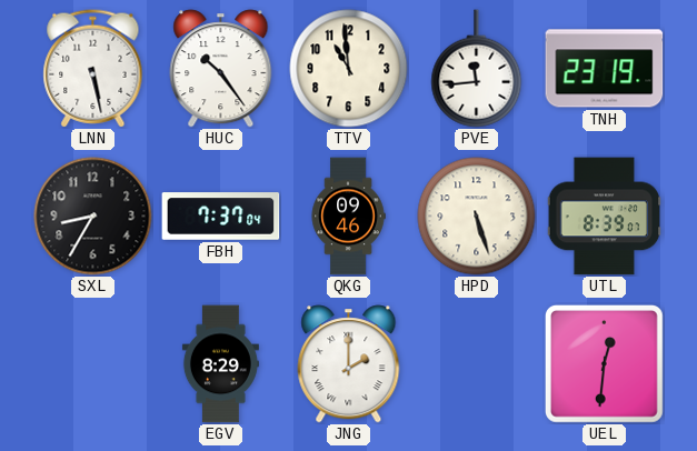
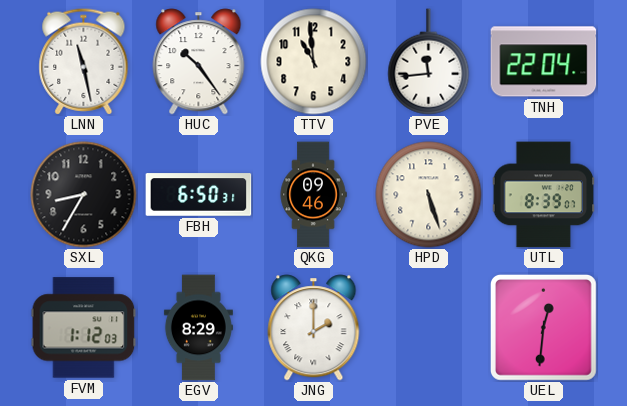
LNN: 5:28 -> 11:28
TNH: 23:19 -> 22:04
FBH: 7:37 -> 6:50
FVM: none -> 1:12
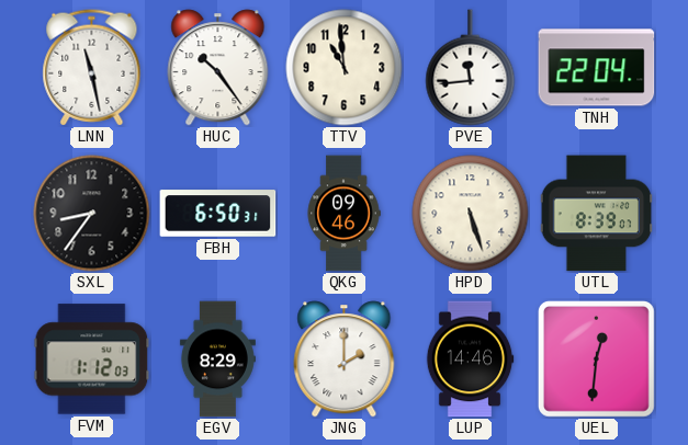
SXL: 8:35 -> 8:36
LUP: none -> 14:46
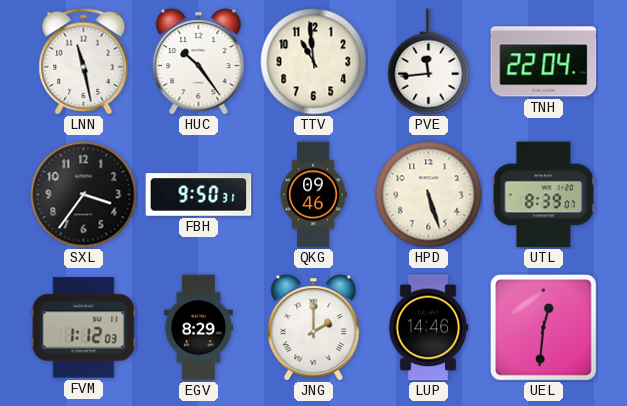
SXL: 8:36 -> 3:36
FBH: 6:50 -> 9:50
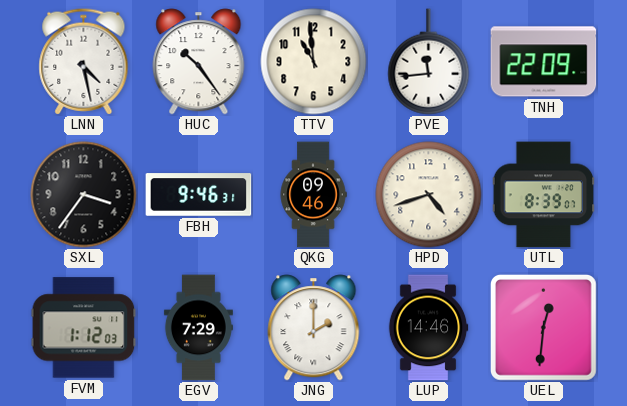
LNN: 11:28 -> 4:28
TNH: 22:04 -> 22:09
FBH: 9:50 -> 9:46
HPD: 5:27 -> 4:42
EGV: 8:29 -> 7:29
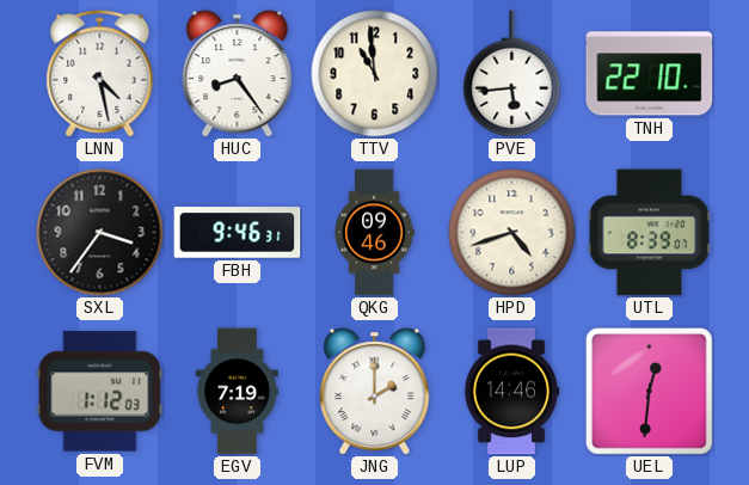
HUC: 10:24 -> 8:24
PVE: 11:44 -> 5:44
TNH: 22:09 -> 22:10
EGV: 7:29 -> 7:19
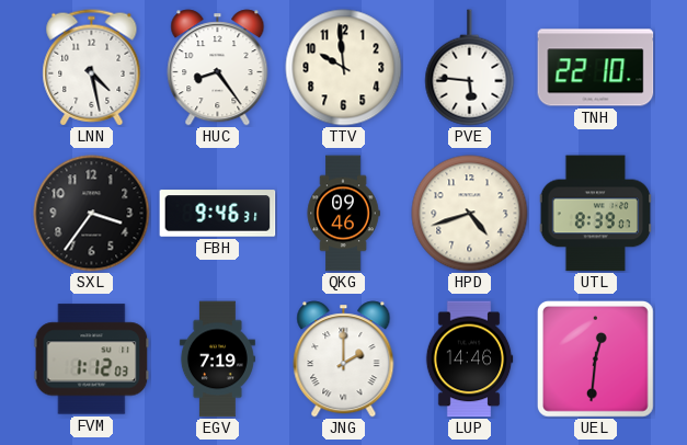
TTV: 10:59 -> 9:59
PVE: 5:44 -> 5:46
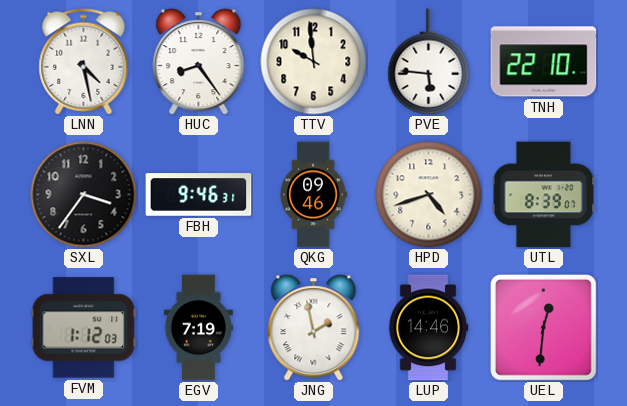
JNG: 2:00 -> 1:58
